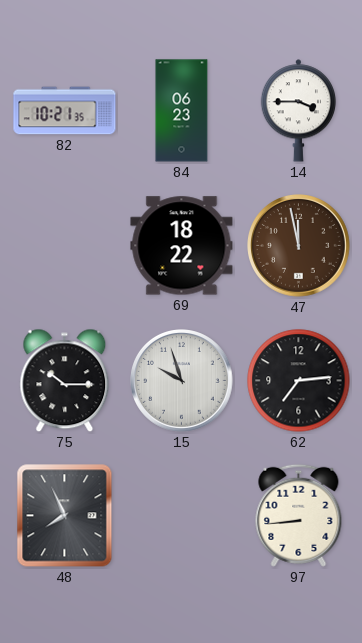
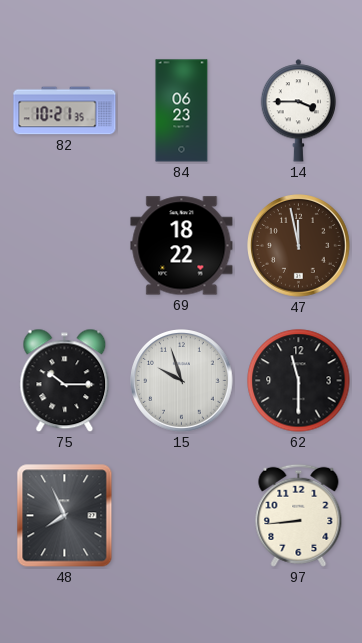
62: 7:14 -> 11:30
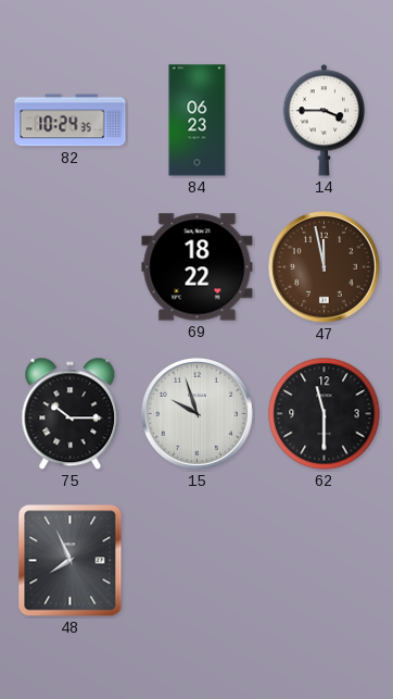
82: 10:21 -> 10:24
97: 8:44 -> none
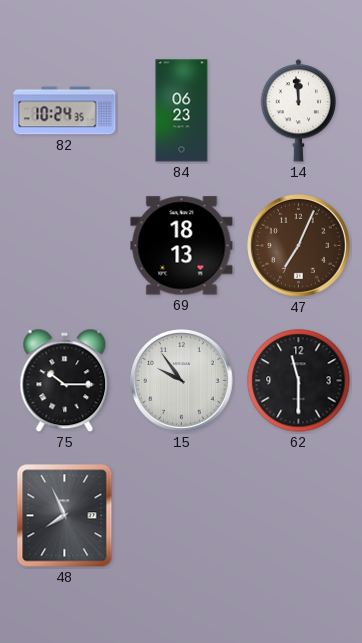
14: 3:45 -> 11:59
69: 18:22 -> 18:13
47: 11:58 -> 7:04
15: 9:57 -> 9:54
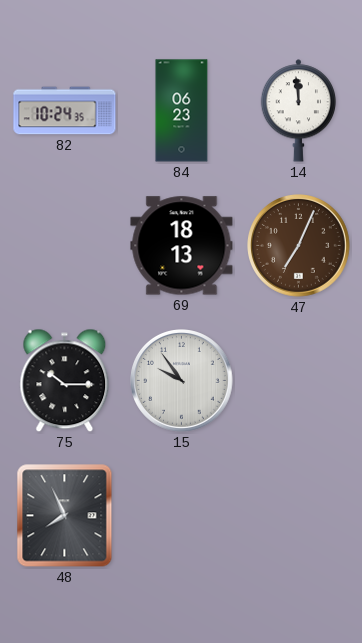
62: 11:30 -> none
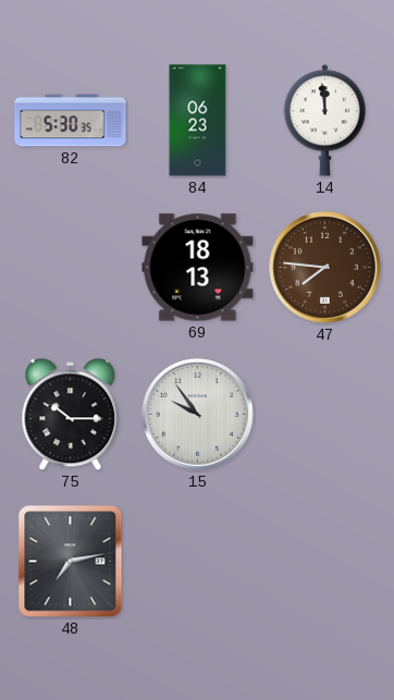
82: 10:24 -> 5:30
47: 7:04 -> 7:46
48: 7:56 -> 7:13
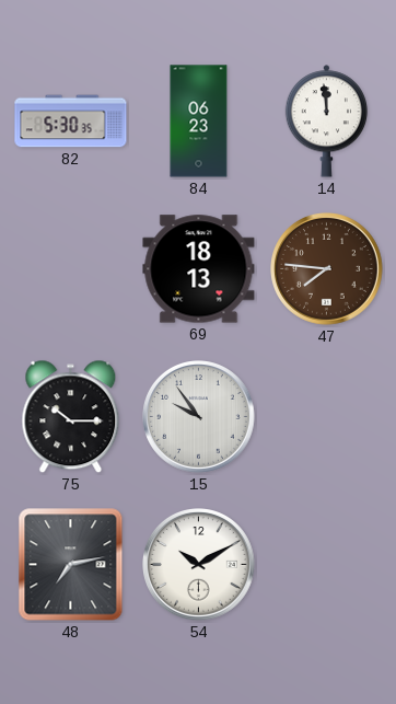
54: none -> 10:10
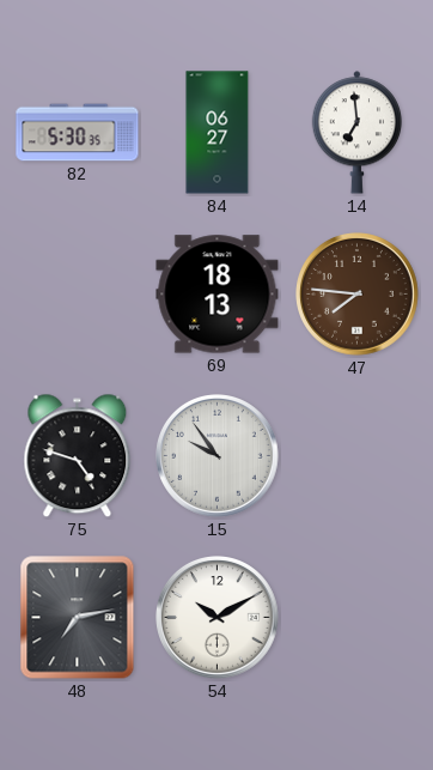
84: 06:23 -> 06:27
14: 11:59 -> 6:59
75: 10:15 -> 4:48
